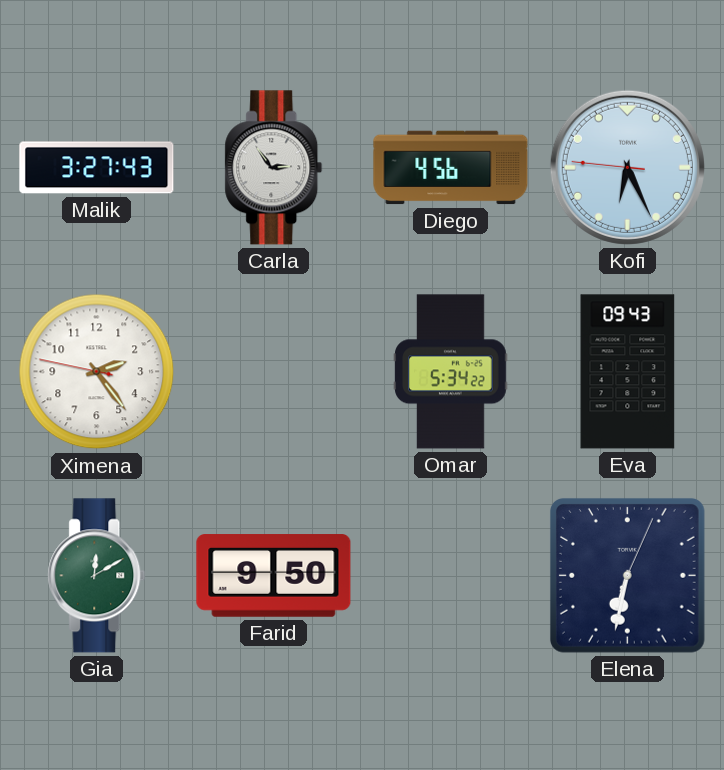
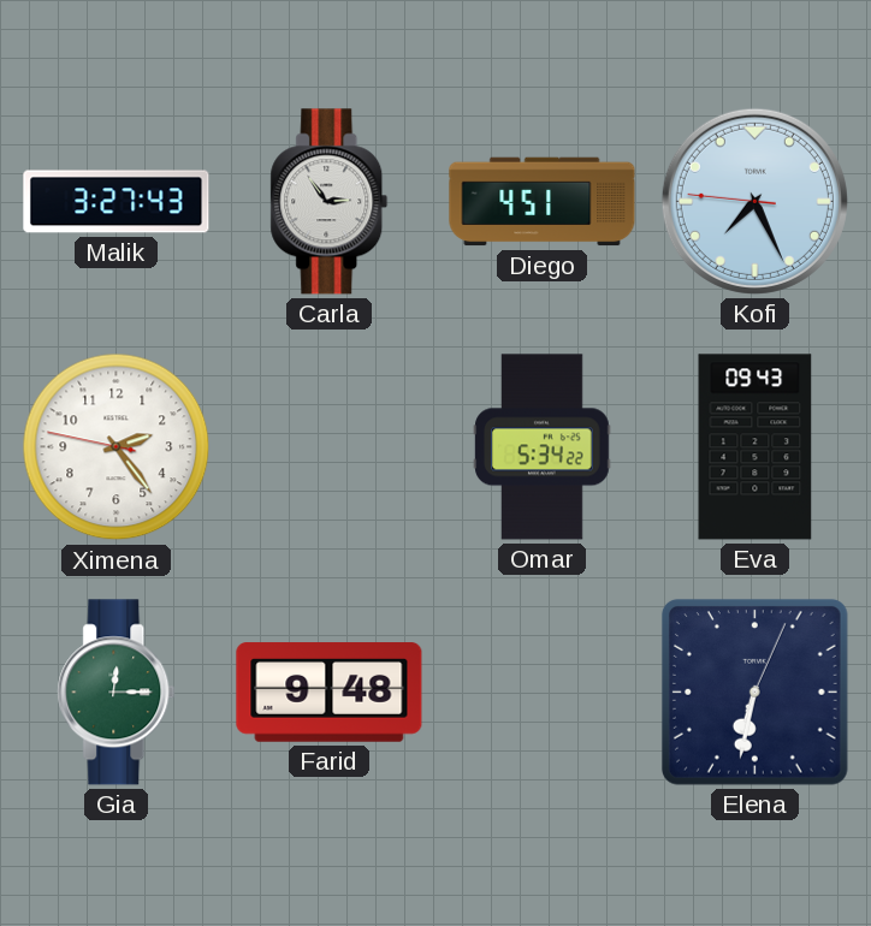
Diego: 4:56 -> 4:51
Kofi: 6:25 -> 7:25
Gia: 12:10 -> 12:15
Farid: 9:50 -> 9:48
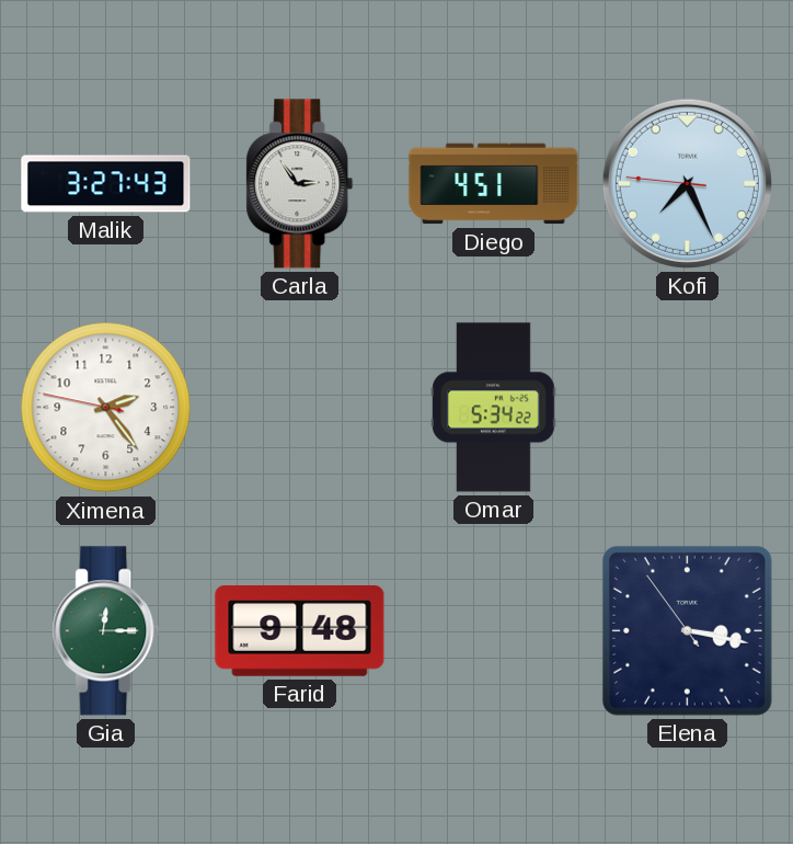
Eva: 09:43 -> none
Elena: 6:32 -> 3:16
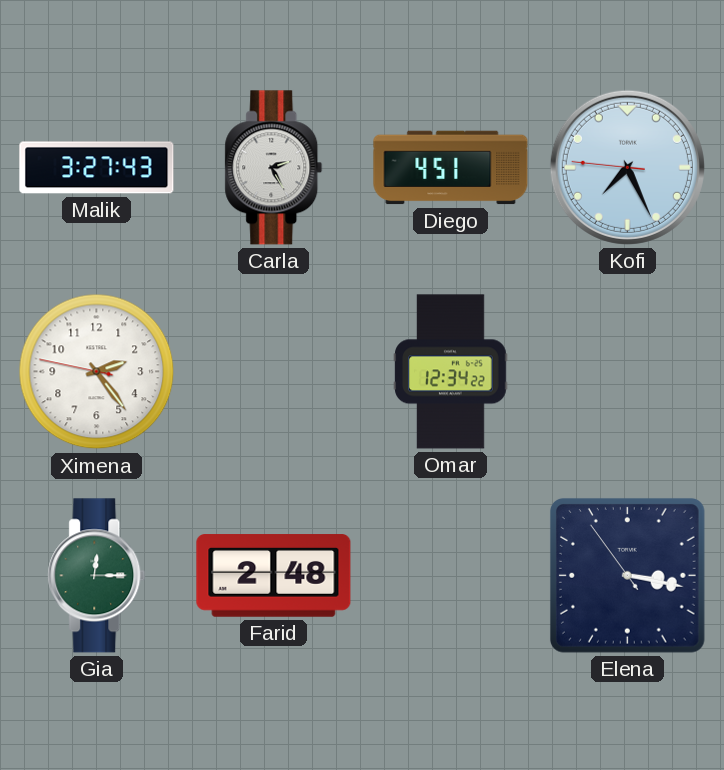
Carla: 2:54 -> 2:25
Omar: 5:34 -> 12:34
Farid: 9:48 -> 2:48
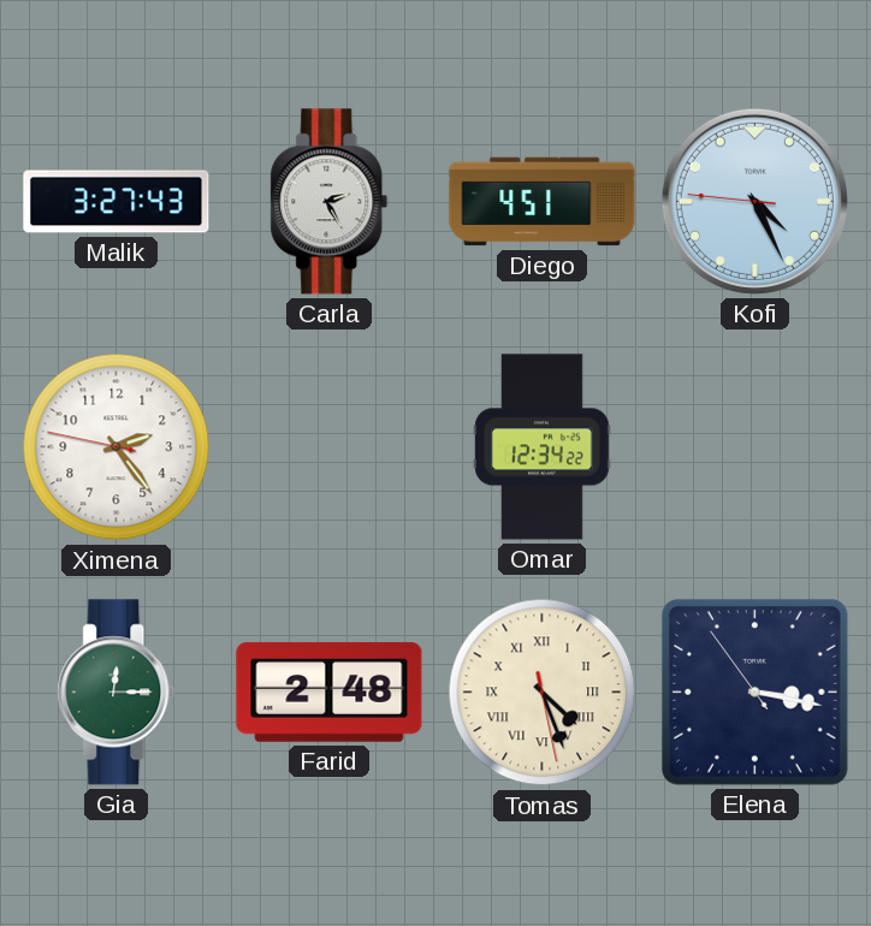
Kofi: 7:25 -> 4:25
Tomas: none -> 4:26
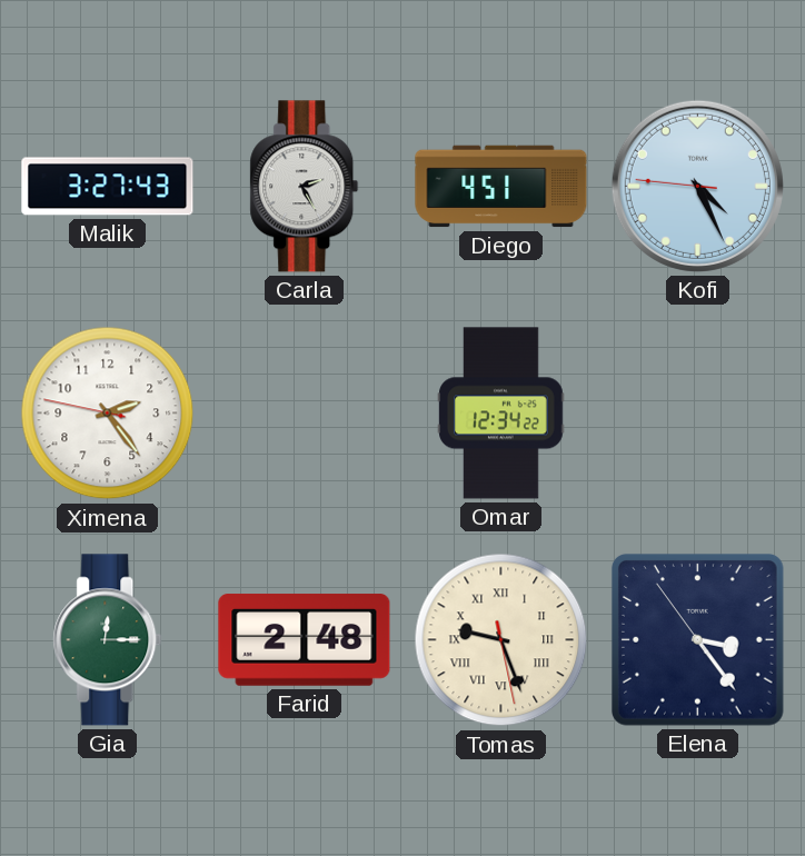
Tomas: 4:26 -> 9:26
Elena: 3:16 -> 3:23
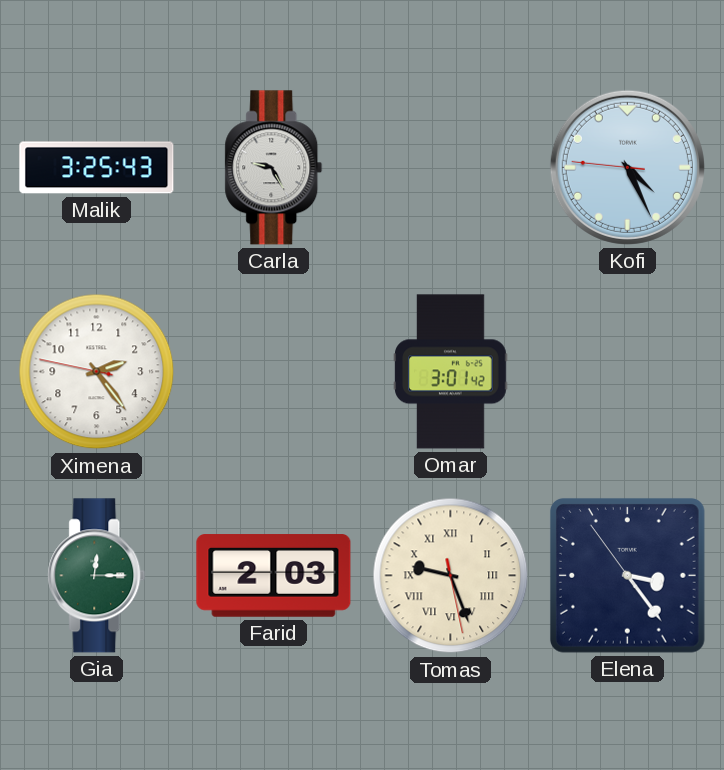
Malik: 3:27 -> 3:25
Carla: 2:25 -> 9:25
Diego: 4:51 -> none
Omar: 12:34 -> 3:01
Farid: 2:48 -> 2:03
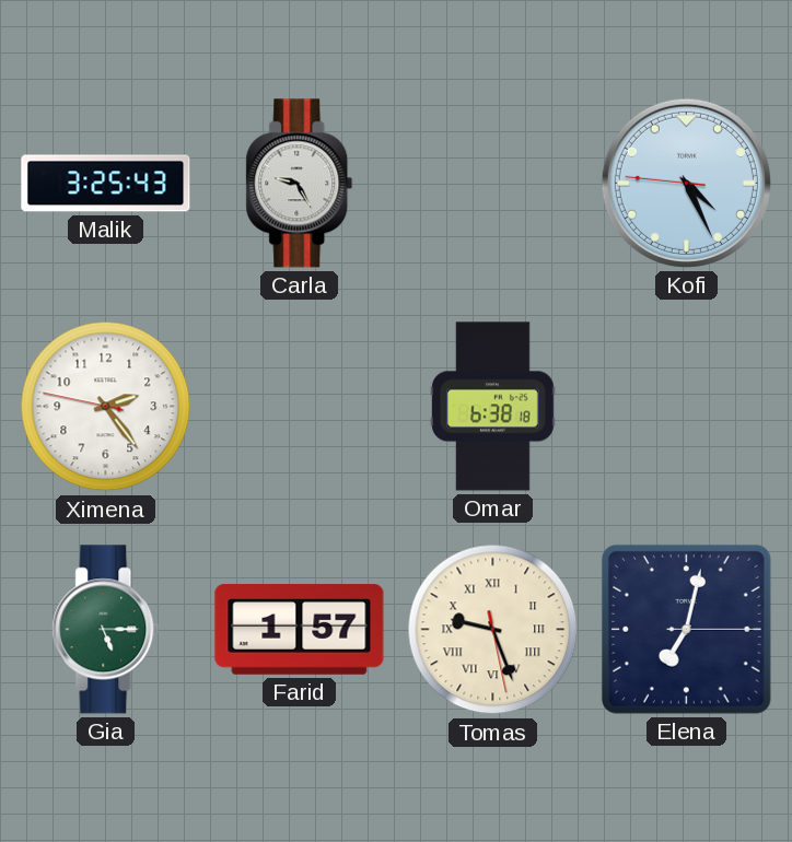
Omar: 3:01 -> 6:38
Gia: 12:15 -> 5:15
Farid: 2:03 -> 1:57
Elena: 3:23 -> 7:02
